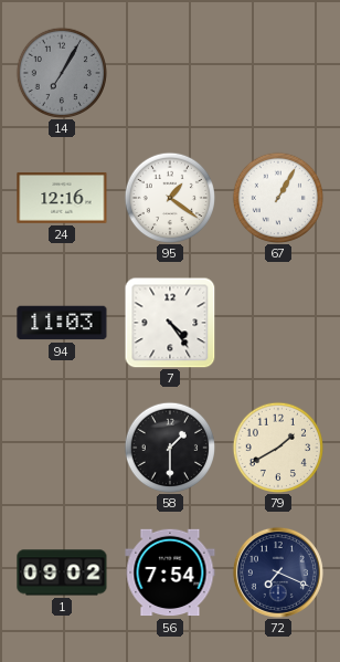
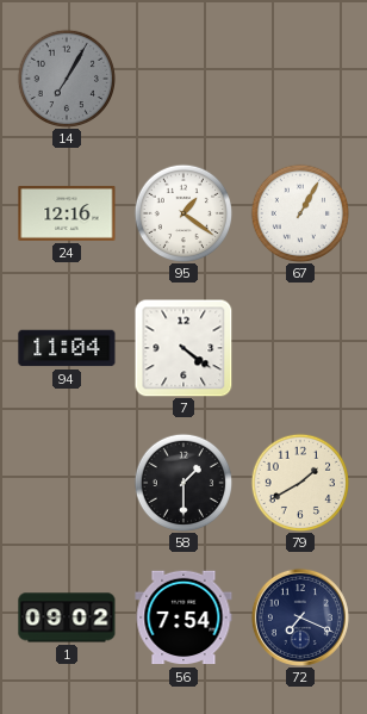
94: 11:03 -> 11:04
7: 4:24 -> 4:21
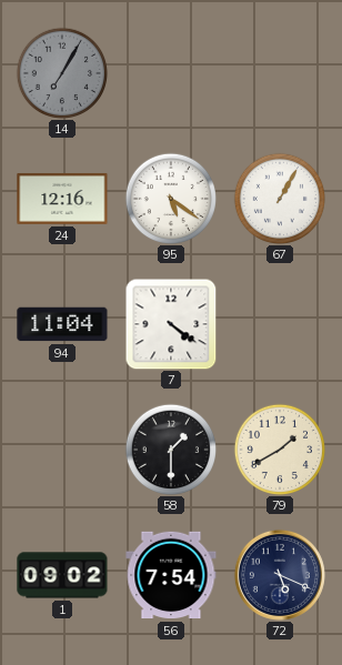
95: 1:21 -> 5:21
72: 7:19 -> 5:19
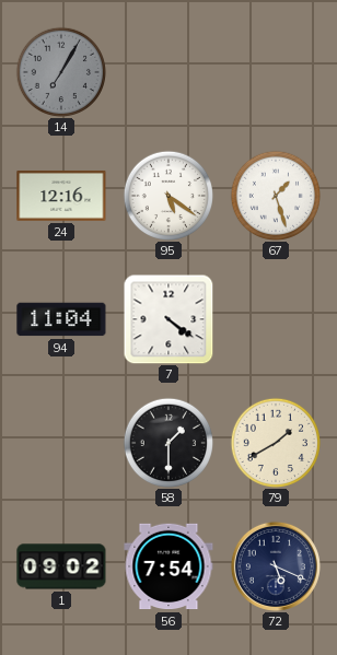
67: 1:05 -> 1:27
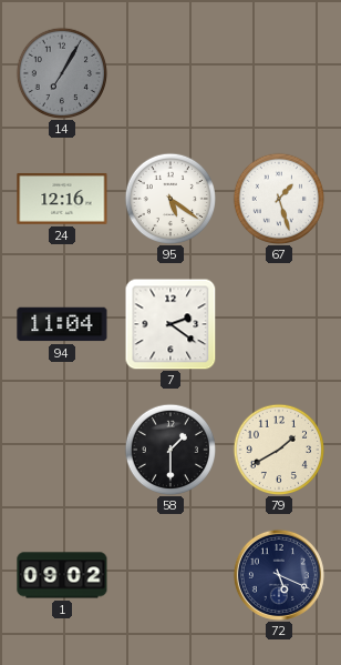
7: 4:21 -> 2:21
56: 7:54 -> none
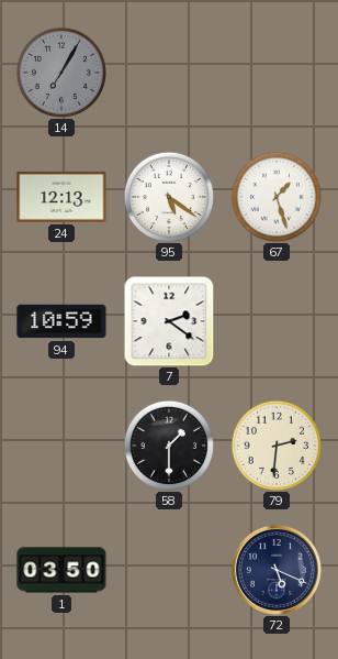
24: 12:16 -> 12:13
94: 11:04 -> 10:59
79: 1:40 -> 2:31
1: 09:02 -> 03:50
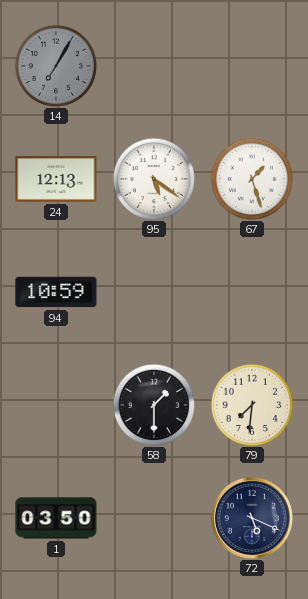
7: 2:21 -> none
79: 2:31 -> 7:31
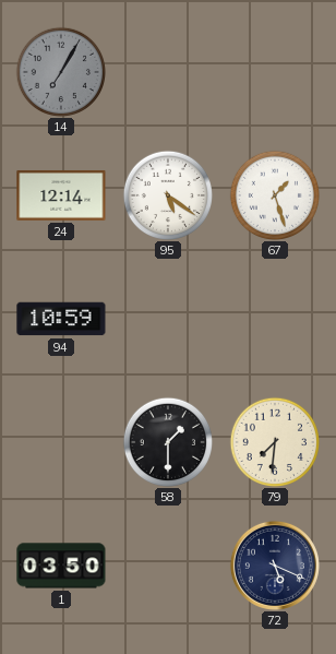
24: 12:13 -> 12:14
